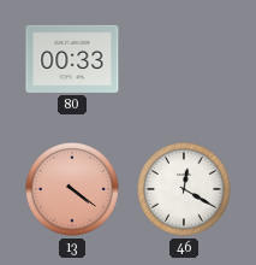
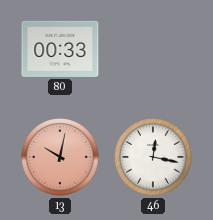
13: 4:21 -> 10:02
46: 12:20 -> 12:17
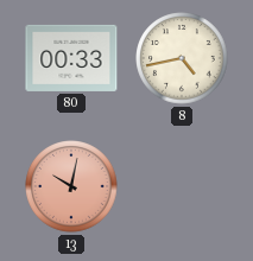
8: none -> 4:43
46: 12:17 -> none
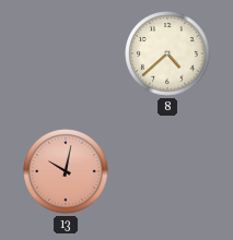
80: 00:33 -> none
8: 4:43 -> 4:38
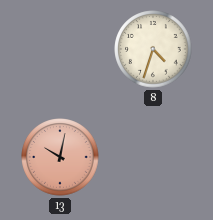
8: 4:38 -> 4:33
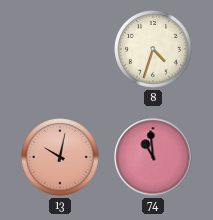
74: none -> 10:59
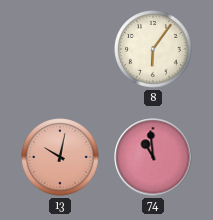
8: 4:33 -> 6:06
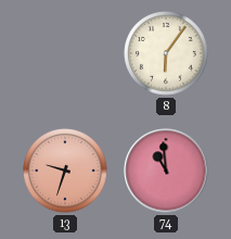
13: 10:02 -> 9:33
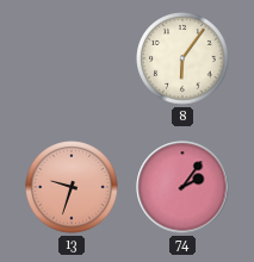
74: 10:59 -> 2:06
